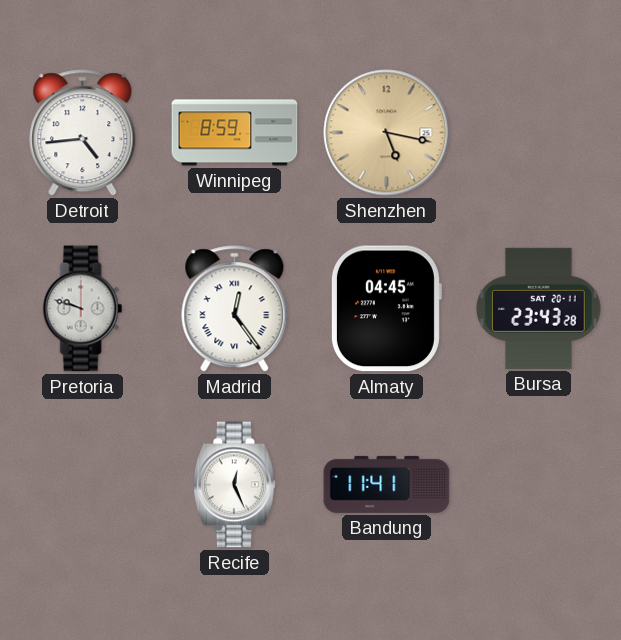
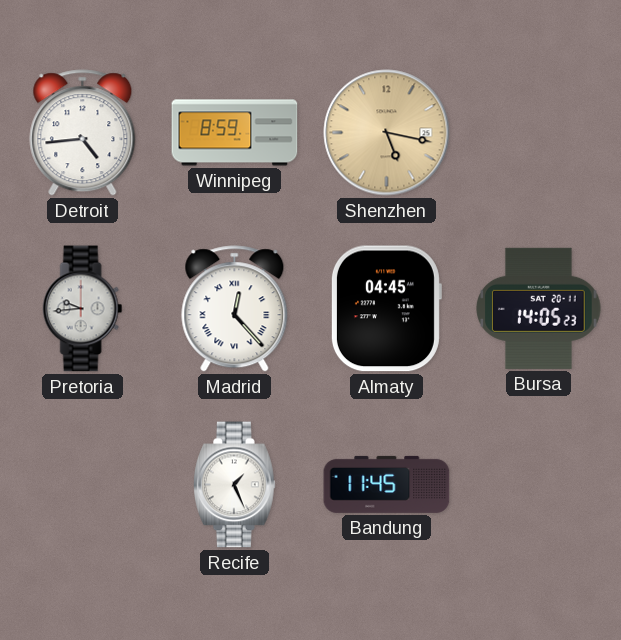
Pretoria: 9:48 -> 9:44
Madrid: 12:24 -> 12:23
Bursa: 23:43 -> 14:05
Recife: 12:26 -> 1:26
Bandung: 11:41 -> 11:45
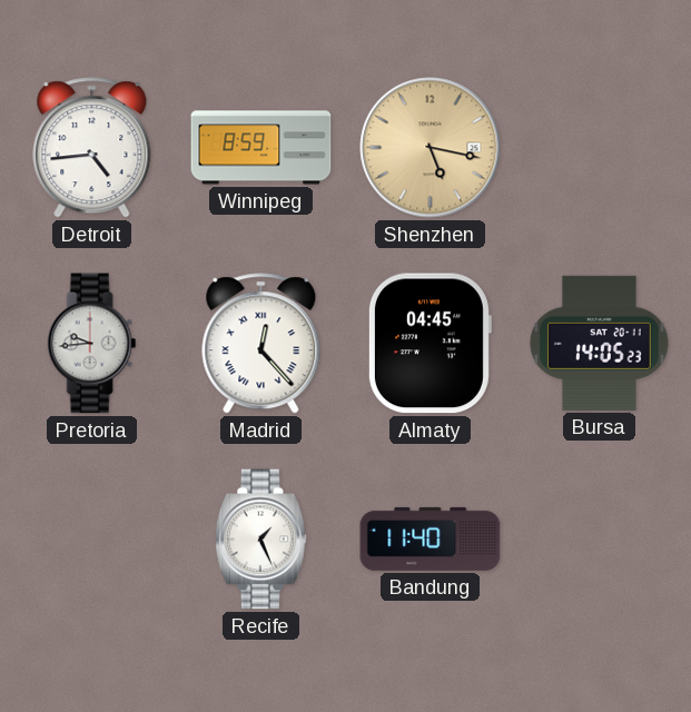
Bandung: 11:45 -> 11:40
